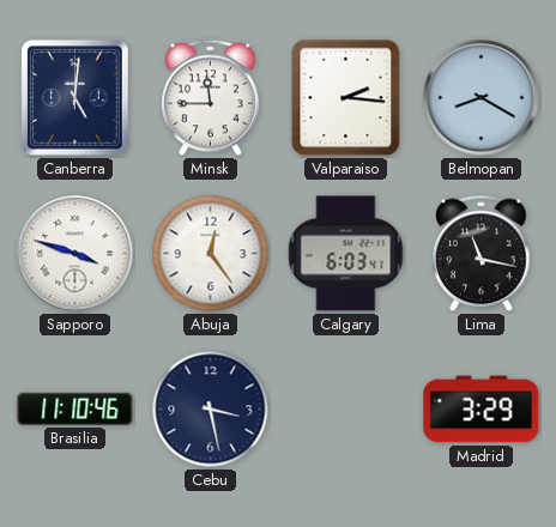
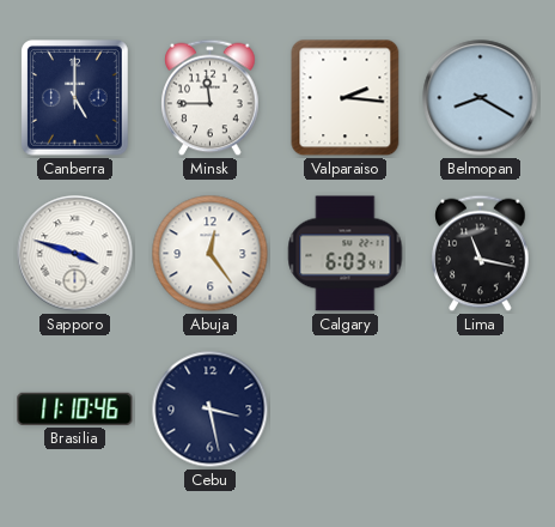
Canberra: 5:01 -> 5:00
Madrid: 3:29 -> none
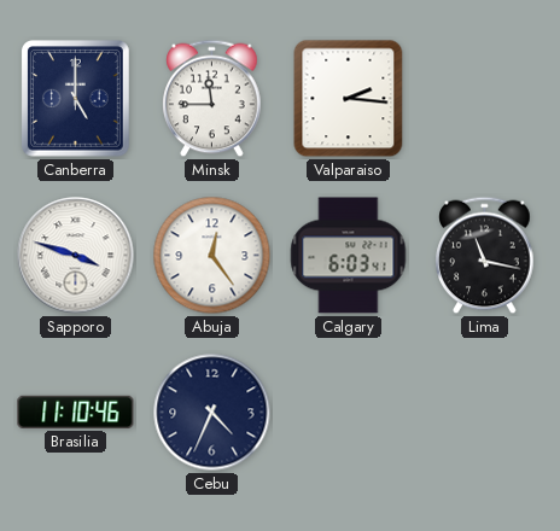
Belmopan: 8:20 -> none
Cebu: 3:28 -> 4:34
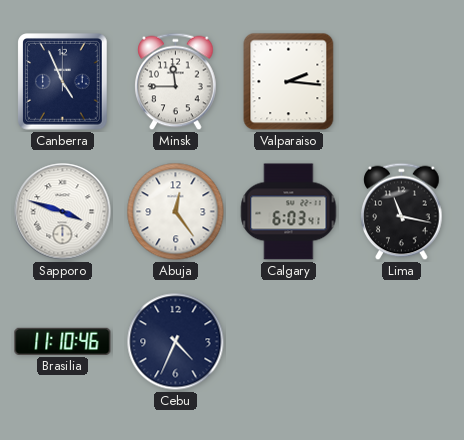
Canberra: 5:00 -> 4:56
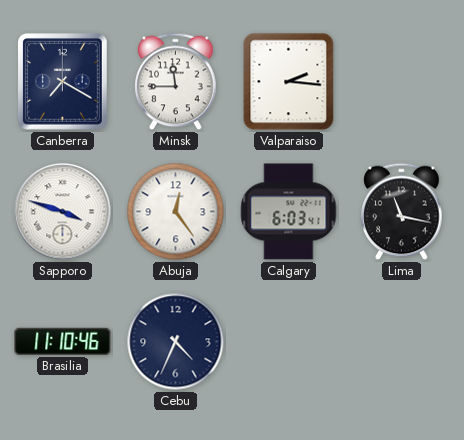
Canberra: 4:56 -> 7:20
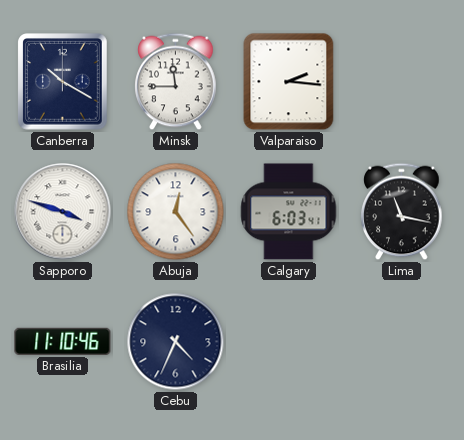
Canberra: 7:20 -> 10:20
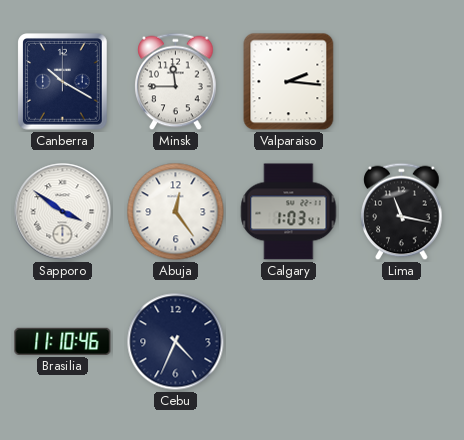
Sapporo: 3:48 -> 3:51
Calgary: 6:03 -> 1:03
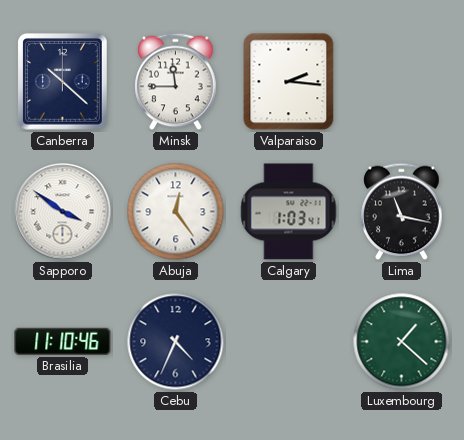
Canberra: 10:20 -> 10:22
Luxembourg: none -> 1:22
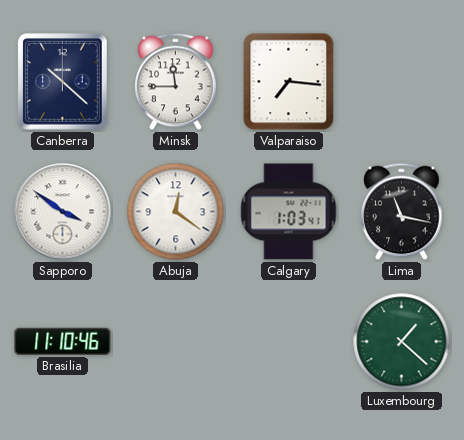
Valparaiso: 2:16 -> 7:16
Abuja: 12:24 -> 12:21
Cebu: 4:34 -> none
